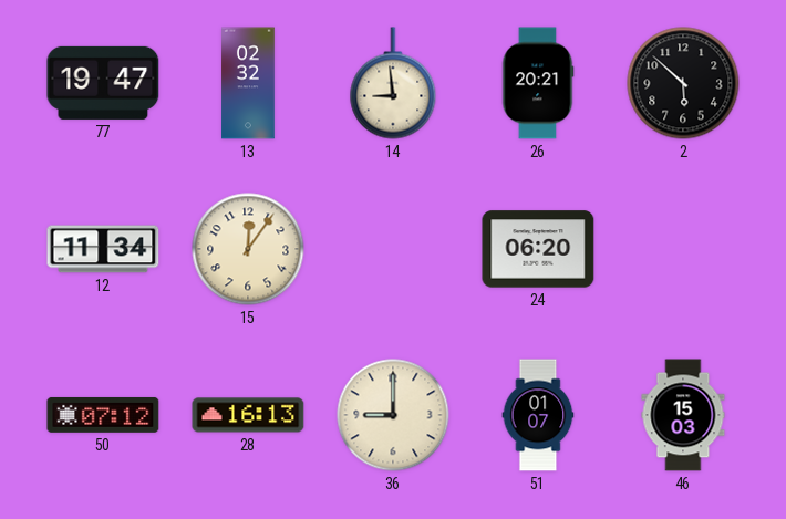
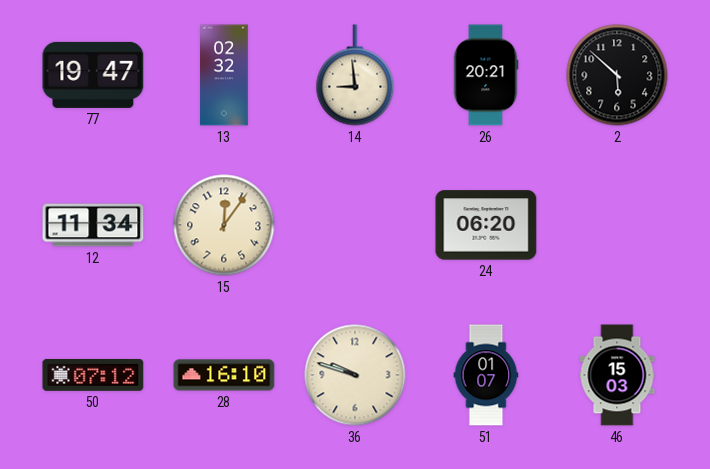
28: 16:13 -> 16:10
36: 9:00 -> 9:48
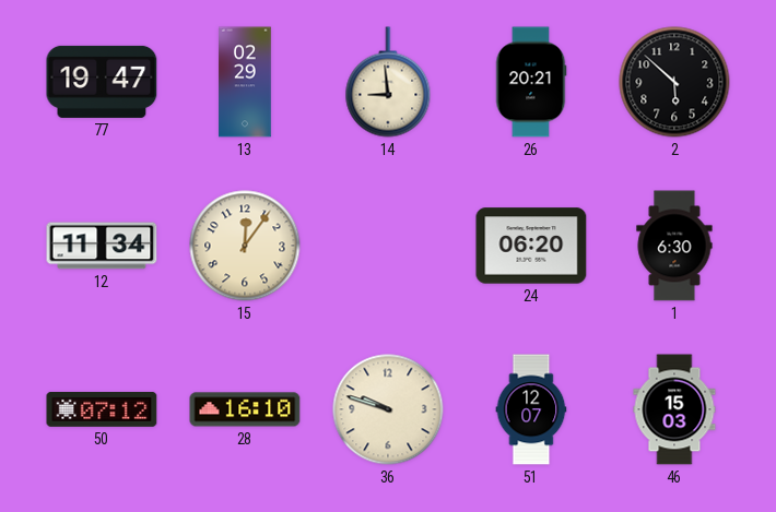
13: 02:32 -> 02:29
1: none -> 6:30
51: 01:07 -> 12:07
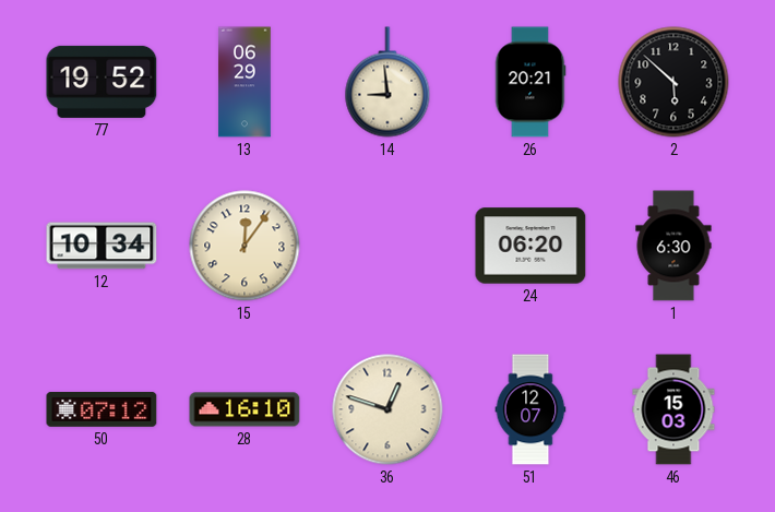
77: 19:47 -> 19:52
13: 02:29 -> 06:29
12: 11:34 -> 10:34
36: 9:48 -> 12:48
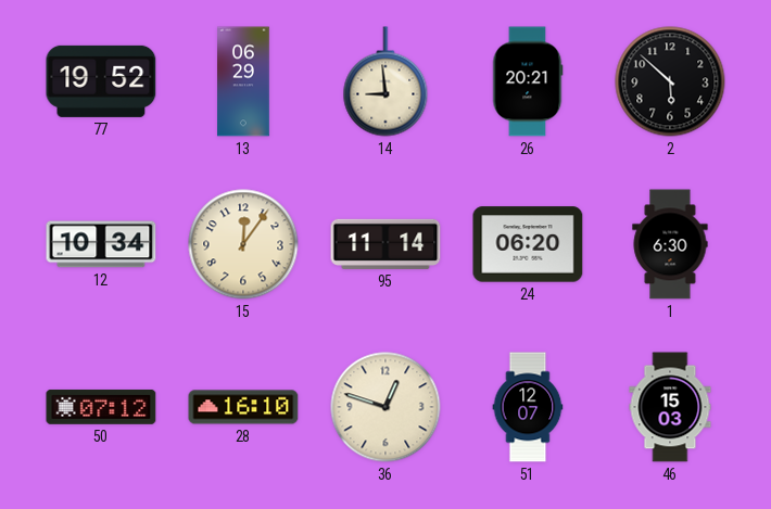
95: none -> 11:14
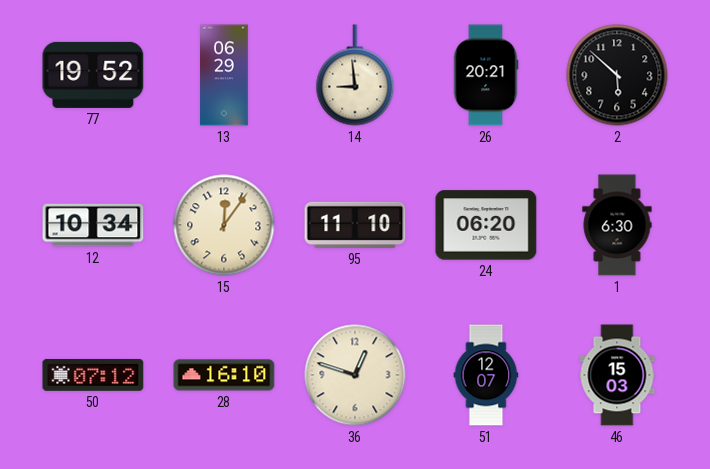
95: 11:14 -> 11:10
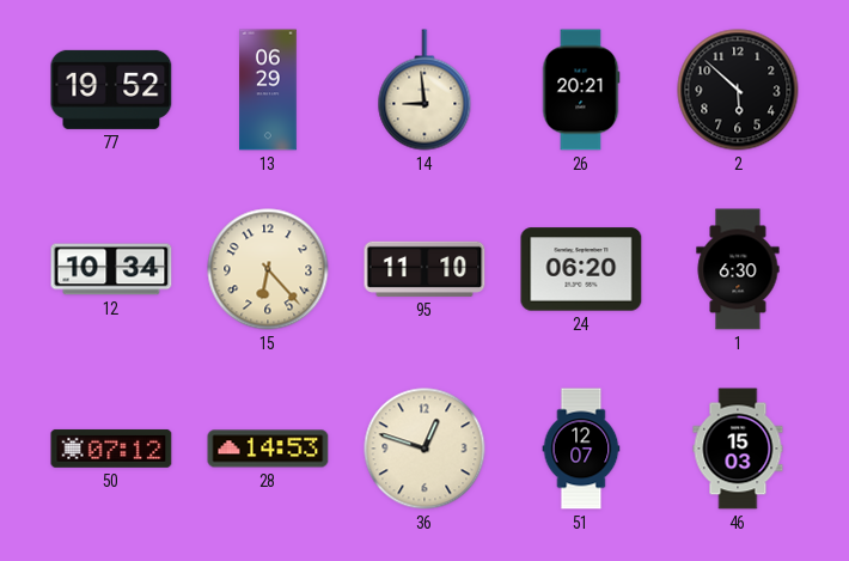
15: 12:06 -> 6:23
28: 16:10 -> 14:53
